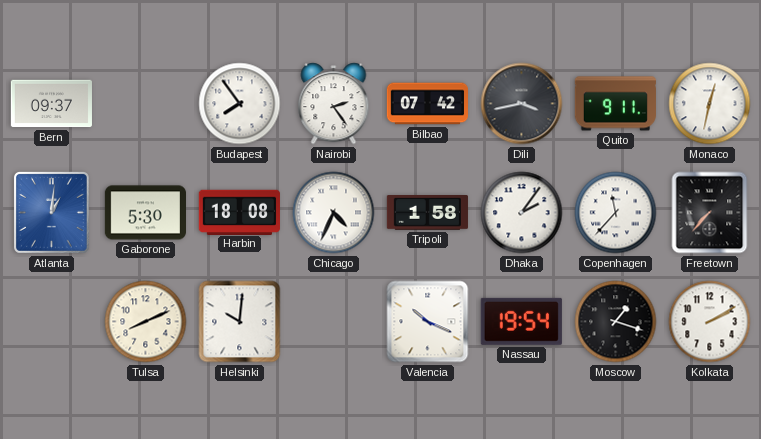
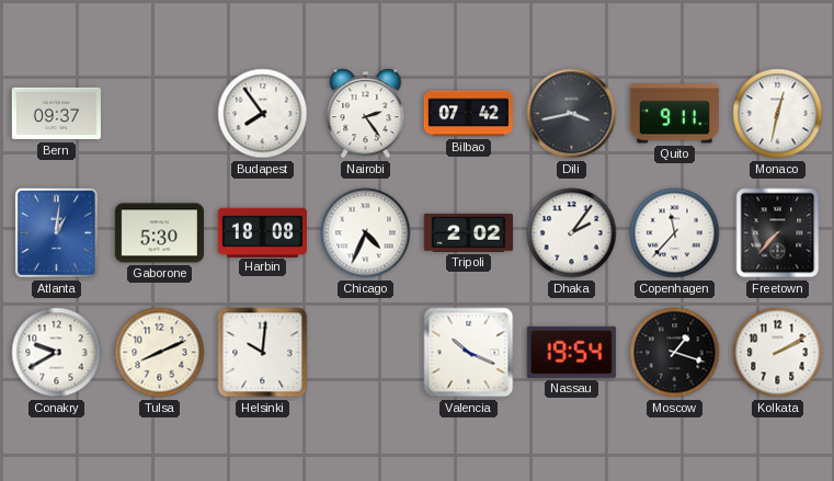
Tripoli: 1:58 -> 2:02
Conakry: none -> 9:40
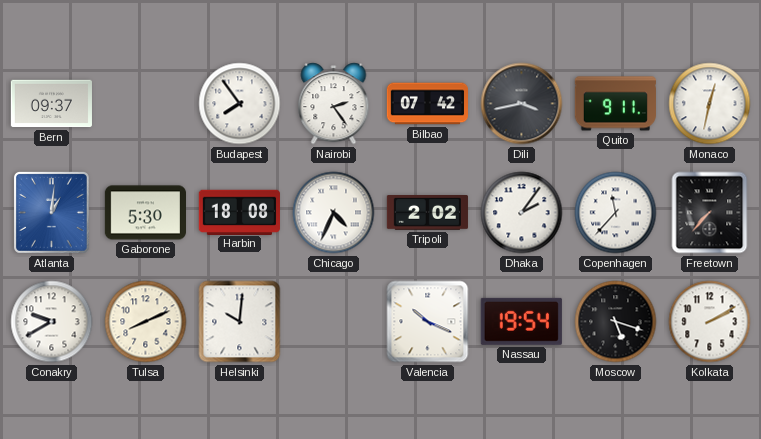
Moscow: 1:18 -> 5:18
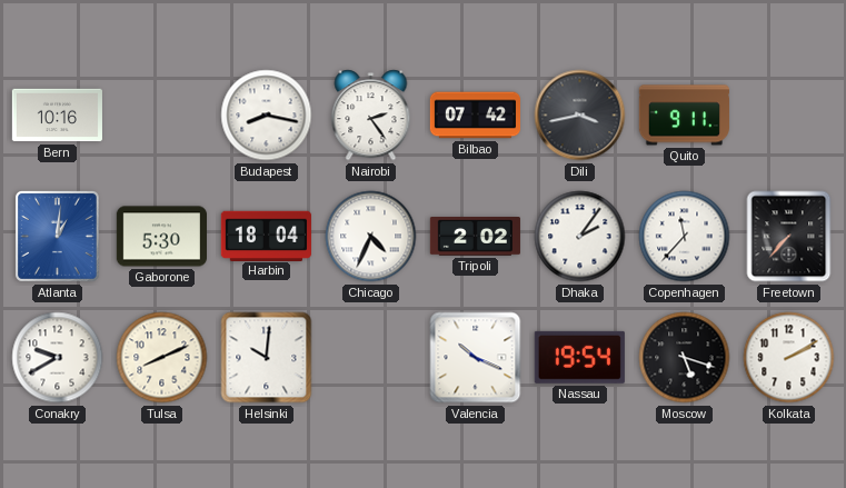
Bern: 09:37 -> 10:16
Budapest: 7:54 -> 8:17
Monaco: 12:32 -> none
Harbin: 18:08 -> 18:04
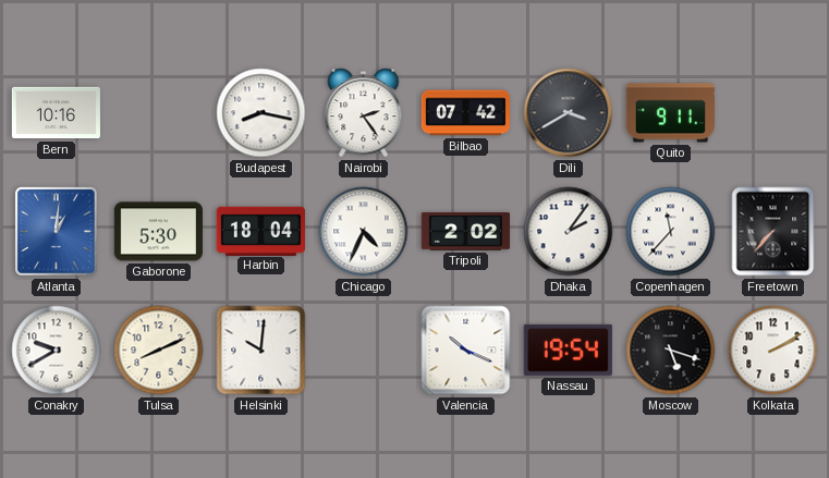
Dili: 3:43 -> 3:40
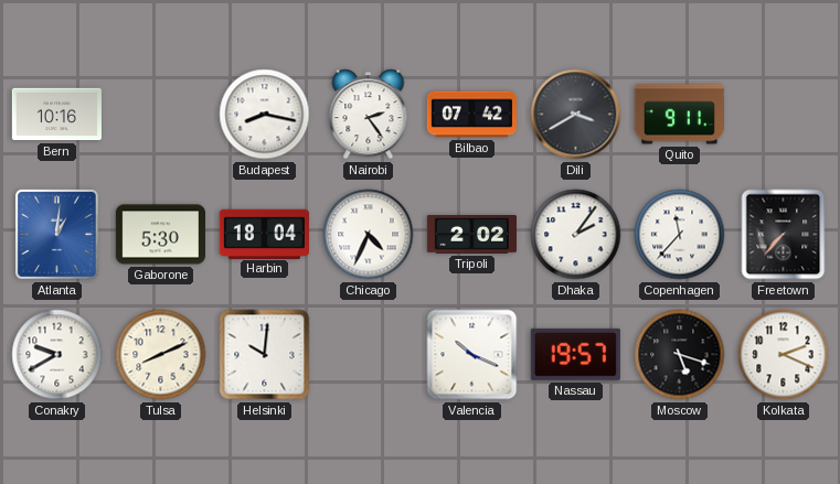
Nassau: 19:54 -> 19:57
Kolkata: 2:10 -> 2:19
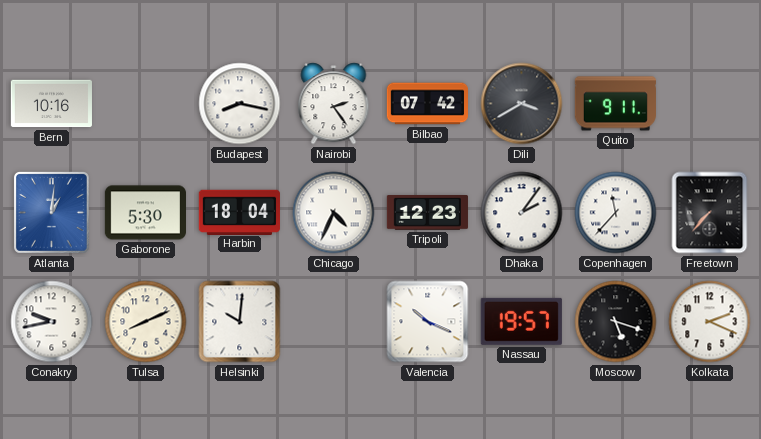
Tripoli: 2:02 -> 12:23
Conakry: 9:40 -> 9:43
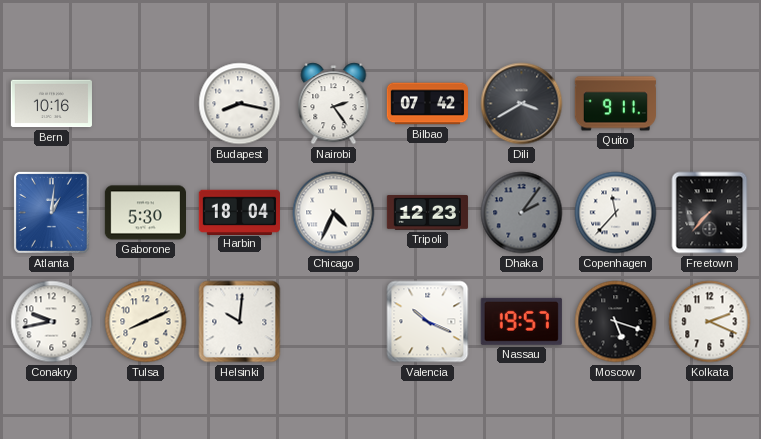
Dhaka dial: white -> grey
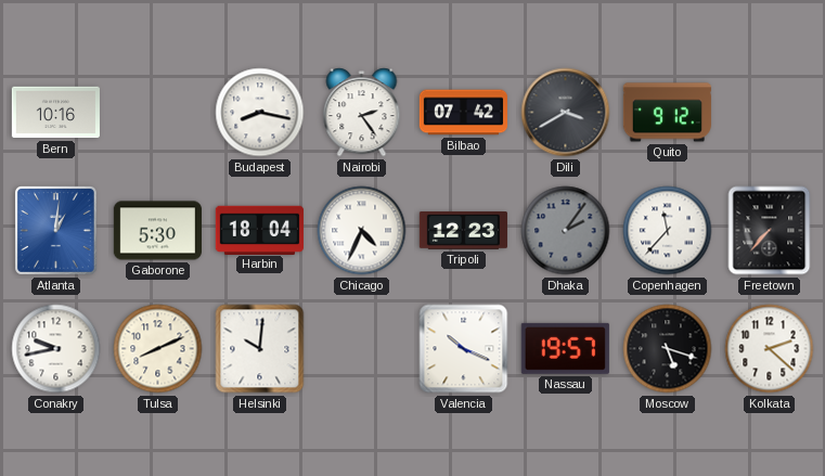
Quito: 9:11 -> 9:12
Kolkata: 2:19 -> 2:22
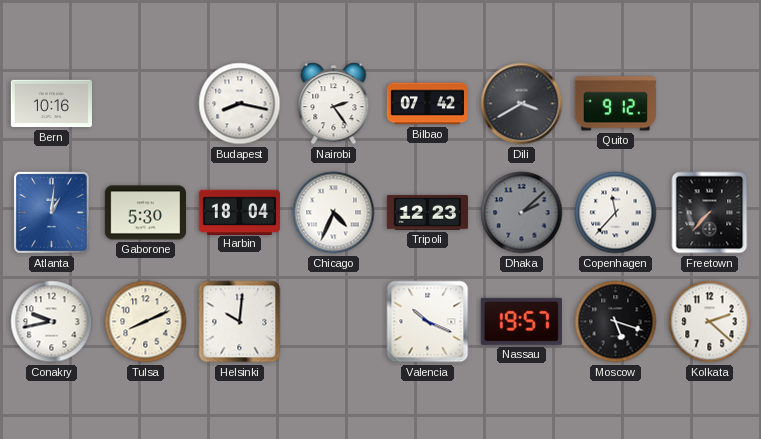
Dhaka: 2:06 -> 2:08
